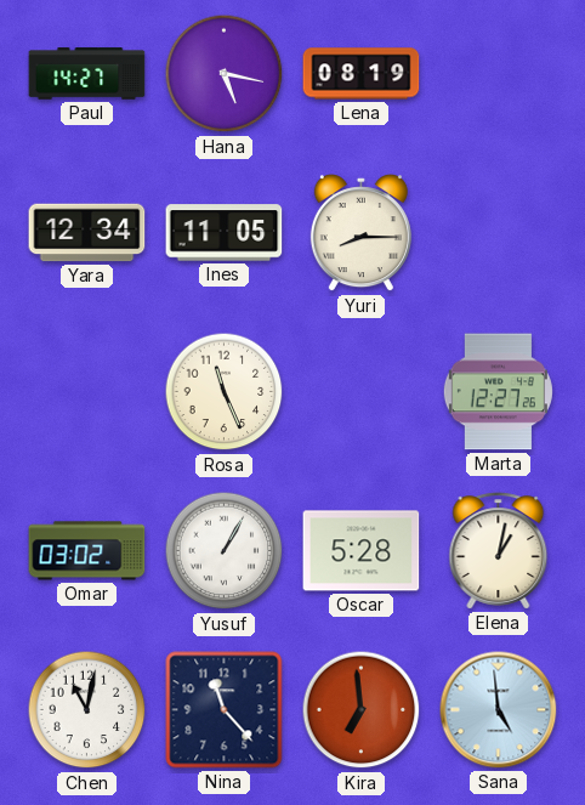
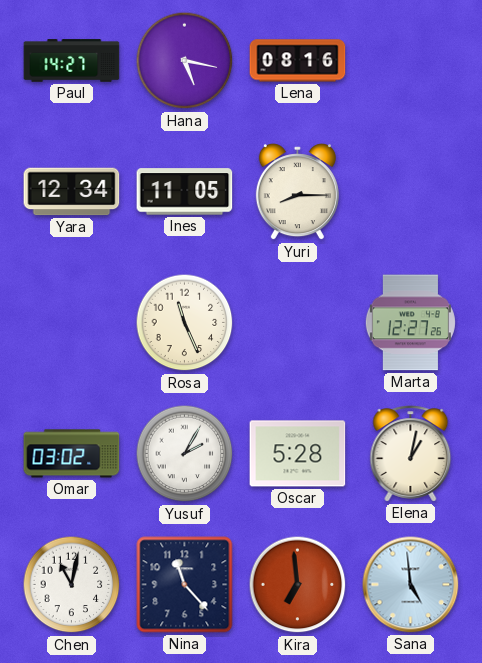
Lena: 08:19 -> 08:16
Yusuf: 1:05 -> 2:05
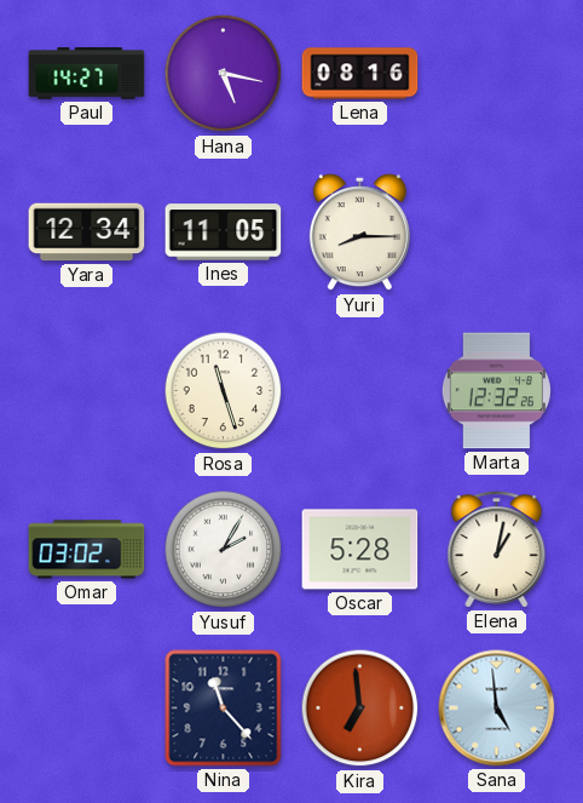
Rosa: 11:26 -> 11:27
Marta: 12:27 -> 12:32
Chen: 11:02 -> none
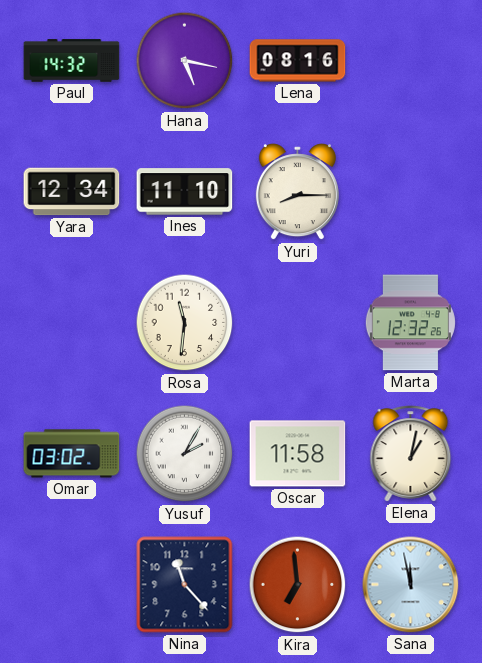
Paul: 14:27 -> 14:32
Ines: 11:05 -> 11:10
Rosa: 11:27 -> 11:31
Oscar: 5:28 -> 11:58
Sana: 4:59 -> 11:58
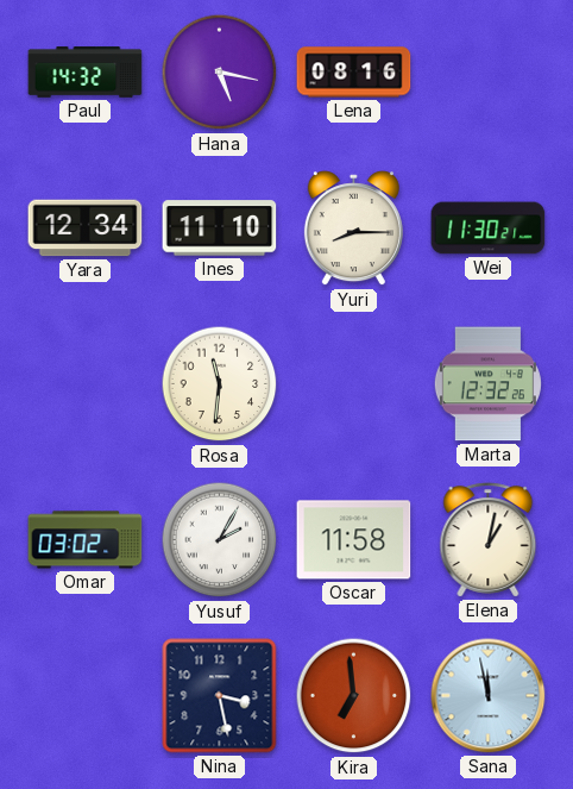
Wei: none -> 11:30
Nina: 11:23 -> 3:28
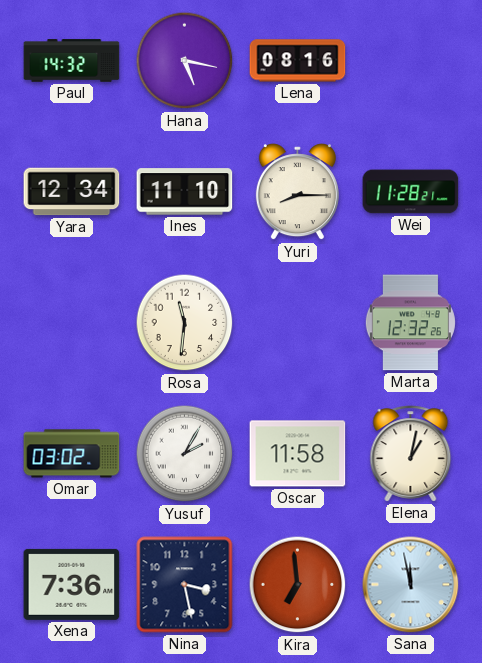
Wei: 11:30 -> 11:28
Xena: none -> 7:36
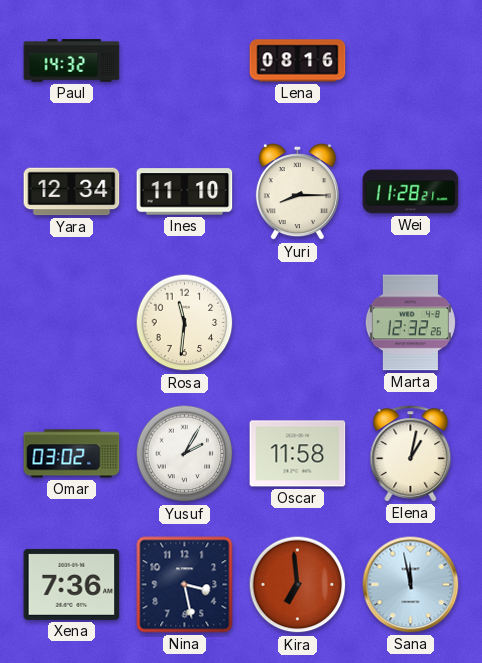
Hana: 5:17 -> none
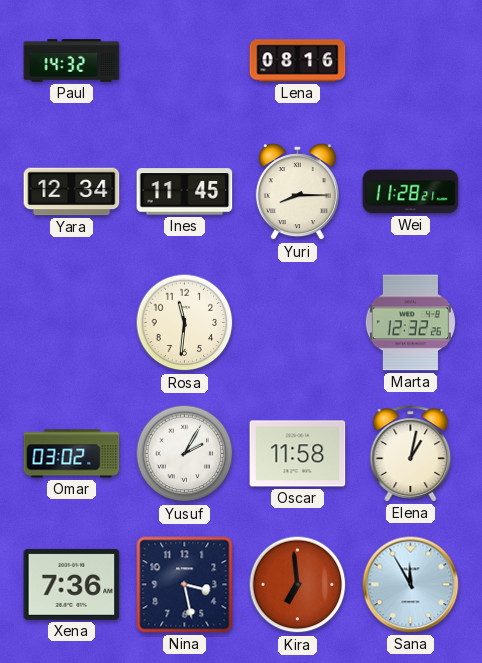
Ines: 11:10 -> 11:45
Sana: 11:58 -> 11:55
